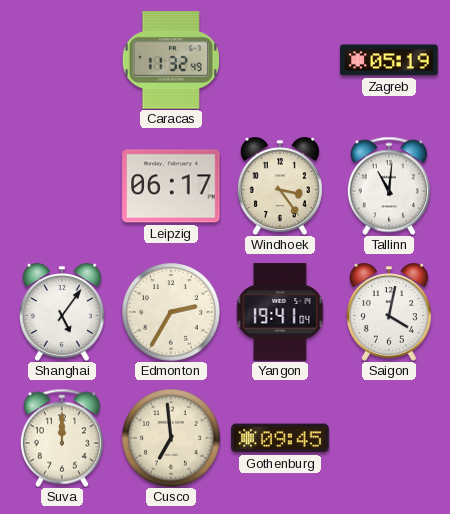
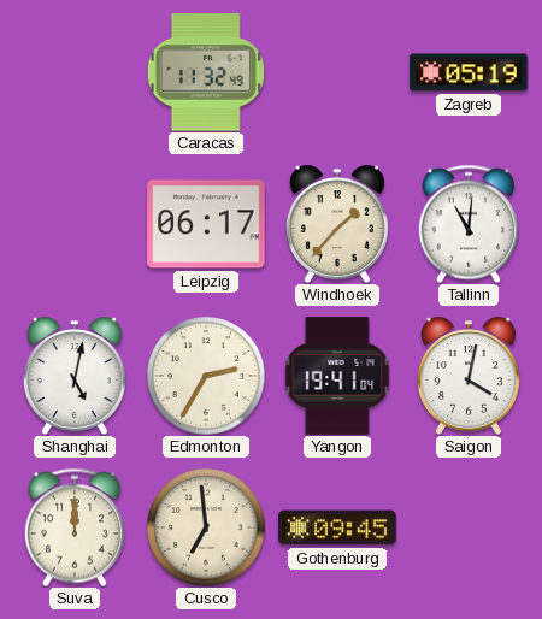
Windhoek: 3:24 -> 1:37
Shanghai: 5:06 -> 5:02
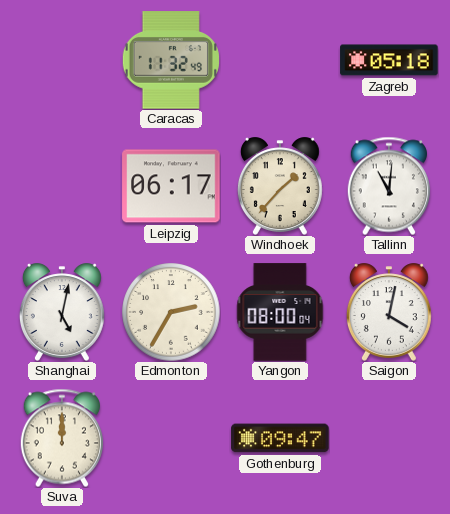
Zagreb: 05:19 -> 05:18
Yangon: 19:41 -> 08:00
Cusco: 6:59 -> none
Gothenburg: 09:45 -> 09:47
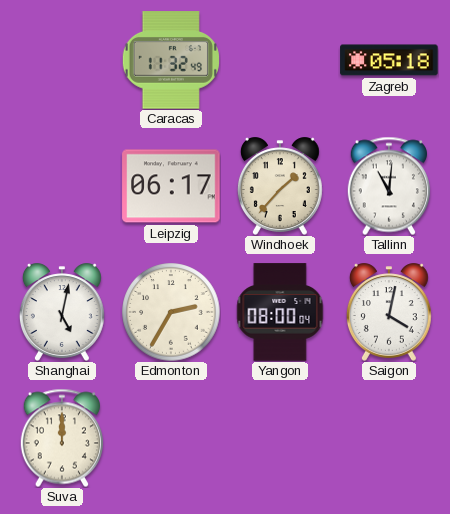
Gothenburg: 09:47 -> none
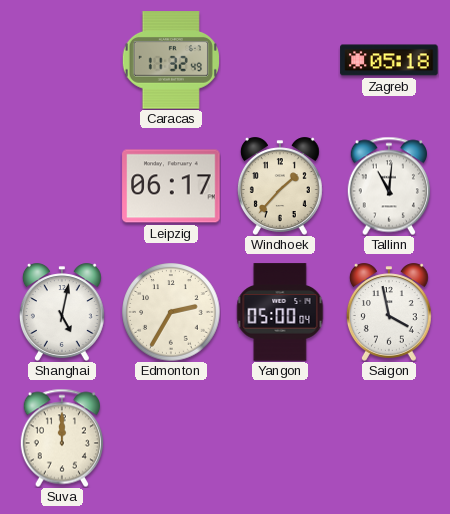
Yangon: 08:00 -> 05:00
Saigon: 4:02 -> 3:58
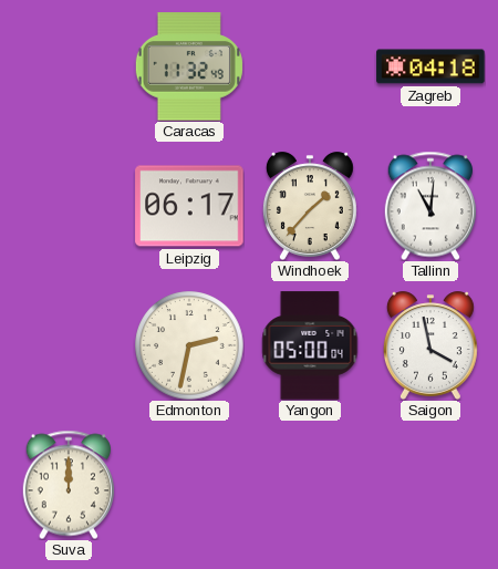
Zagreb: 05:18 -> 04:18
Shanghai: 5:02 -> none
Edmonton: 2:35 -> 2:32
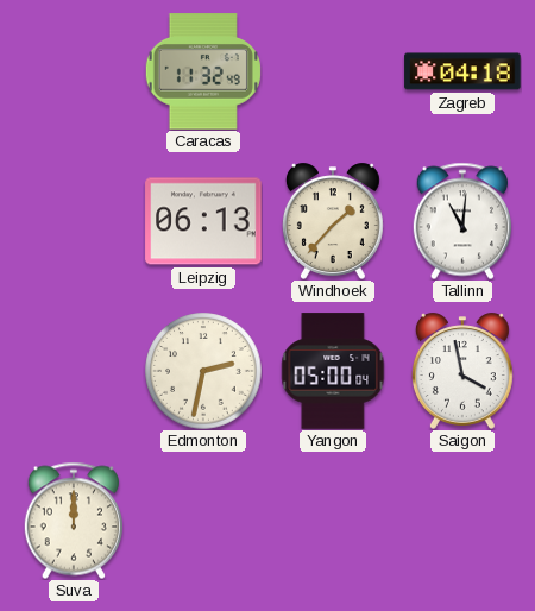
Leipzig: 06:17 -> 06:13
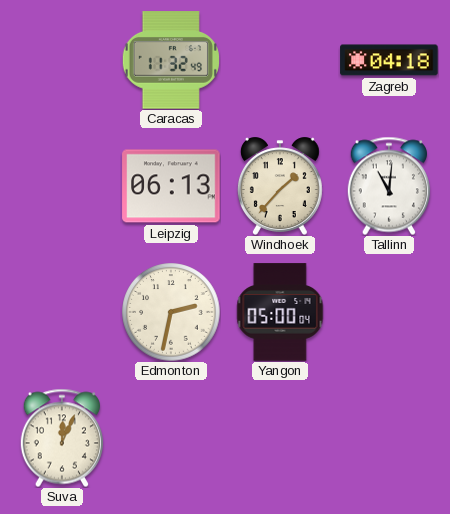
Saigon: 3:58 -> none
Suva: 12:00 -> 12:04
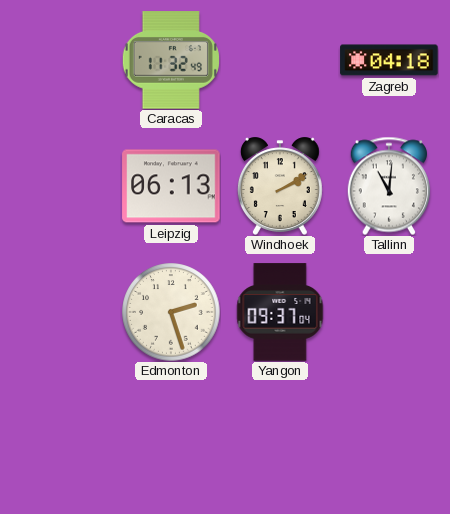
Windhoek: 1:37 -> 2:10
Edmonton: 2:32 -> 2:27
Yangon: 05:00 -> 09:37
Suva: 12:04 -> none
